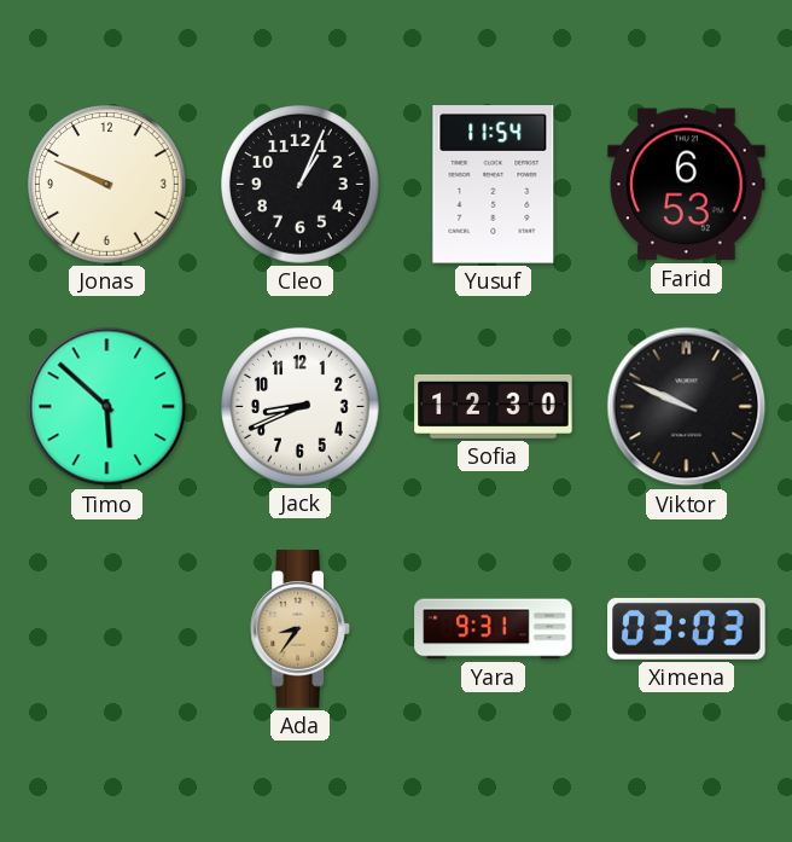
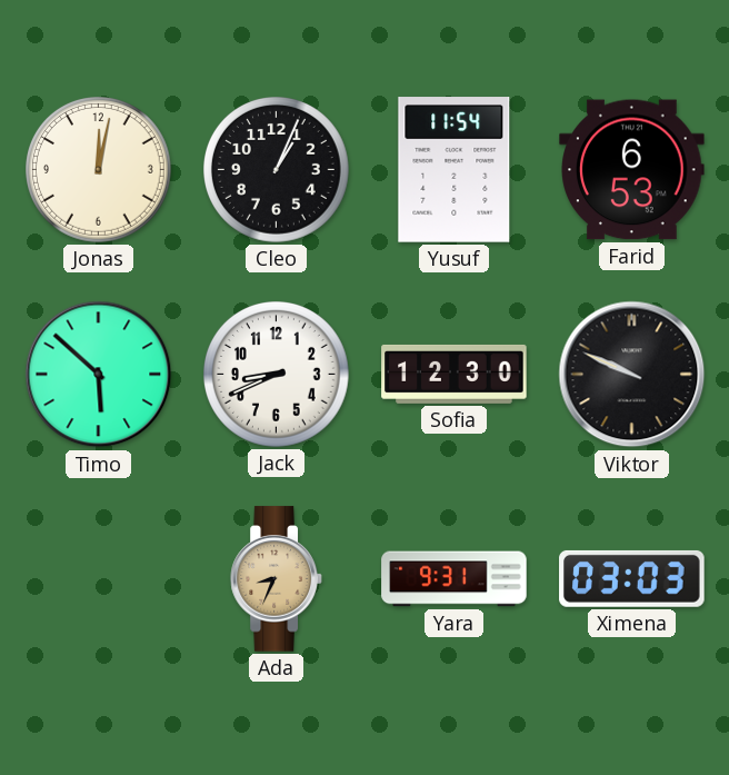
Jonas: 9:49 -> 12:02
Ada: 8:36 -> 8:34
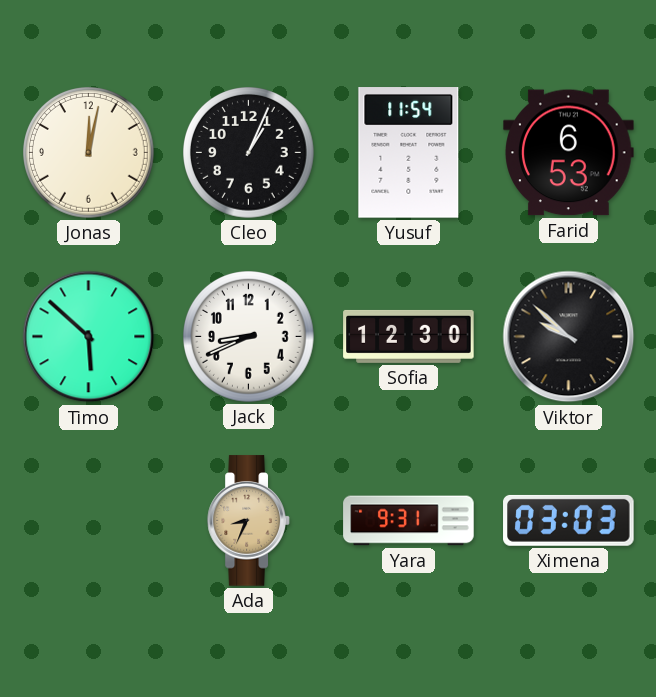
Viktor: 9:49 -> 9:52
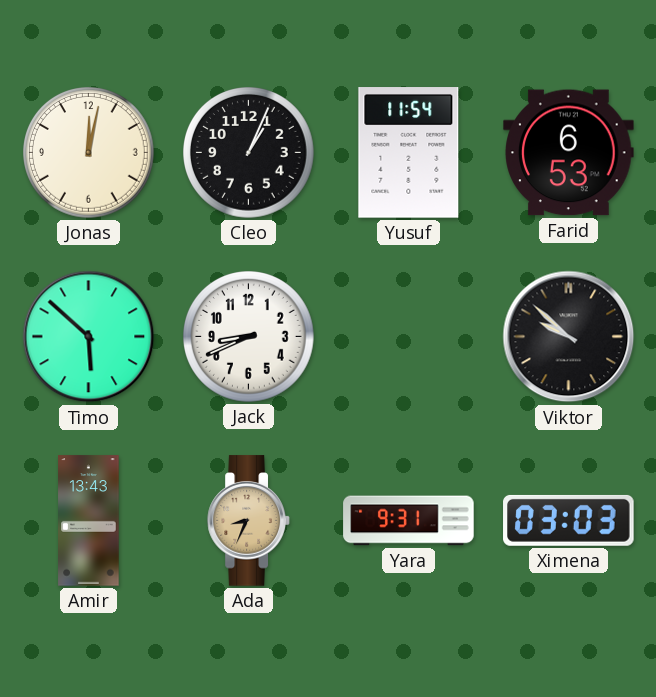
Sofia: 12:30 -> none
Amir: none -> 13:43
